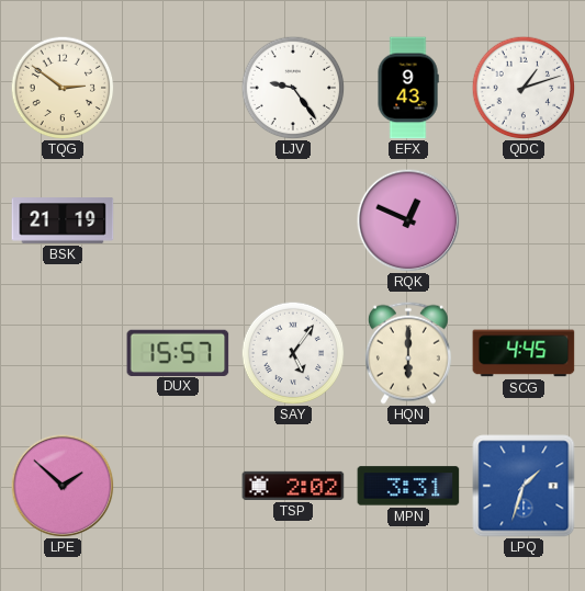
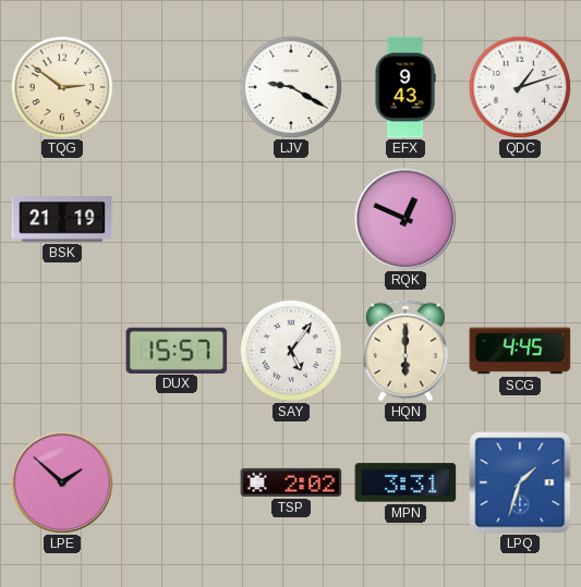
LJV: 9:24 -> 9:20
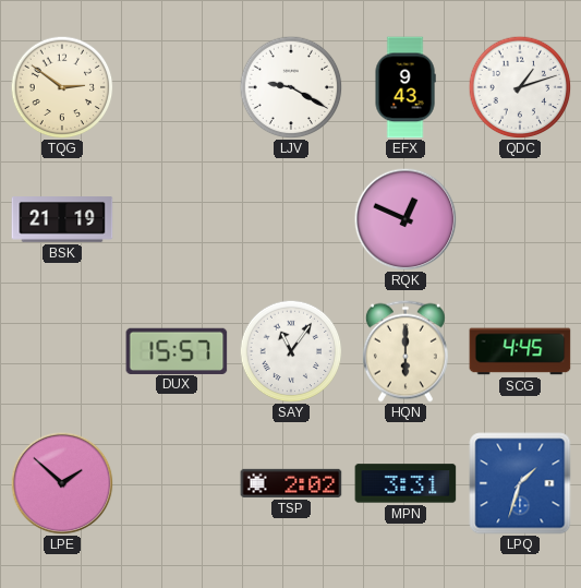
SAY: 5:06 -> 11:06
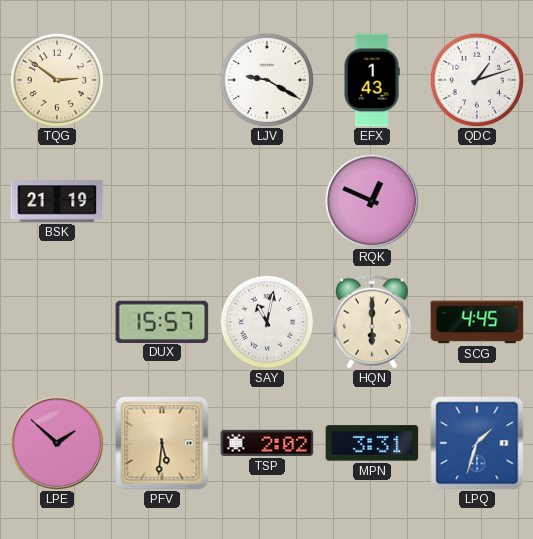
EFX: 9:43 -> 1:43
SAY: 11:06 -> 11:02
PFV: none -> 5:31
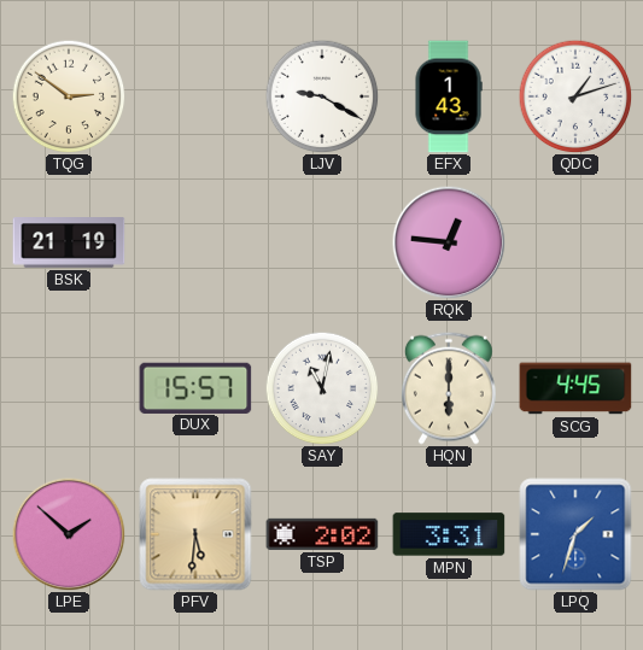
RQK: 12:49 -> 12:46
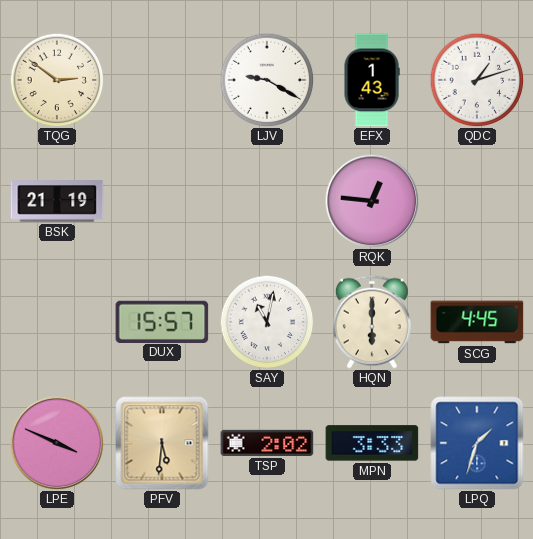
LPE: 1:52 -> 3:49
MPN: 3:31 -> 3:33
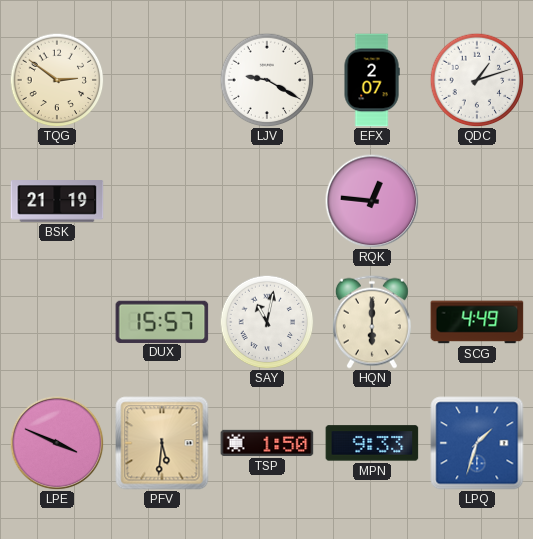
EFX: 1:43 -> 2:07
SCG: 4:45 -> 4:49
TSP: 2:02 -> 1:50
MPN: 3:33 -> 9:33
